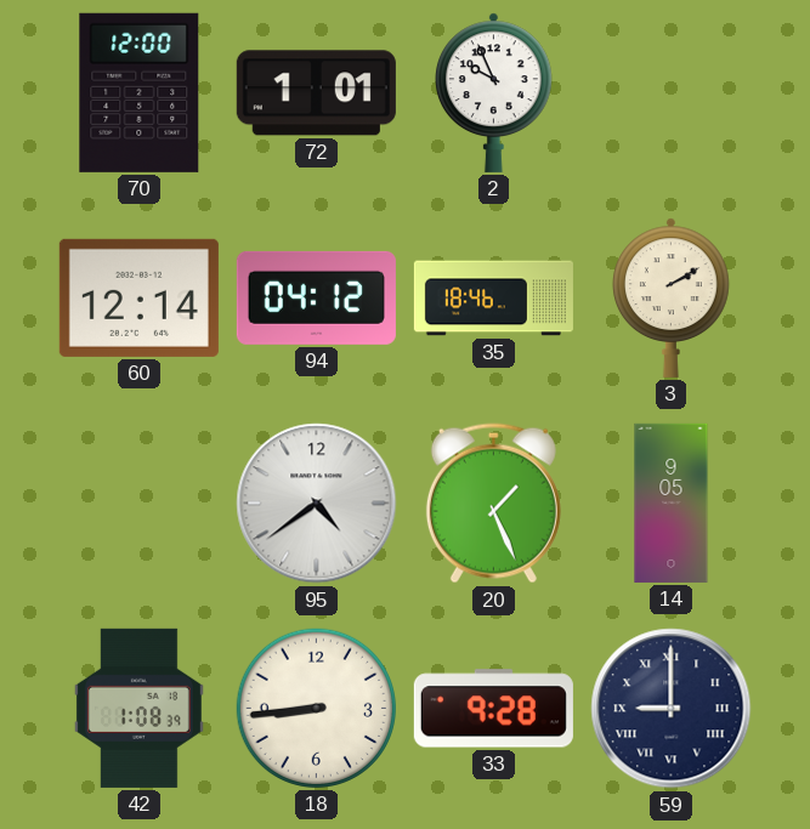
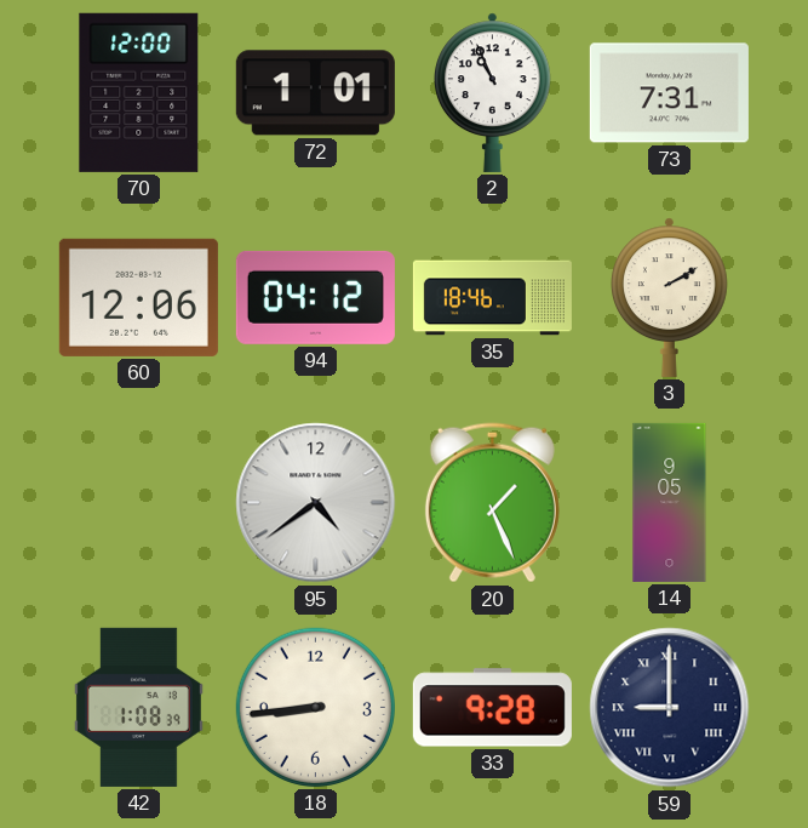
2: 9:56 -> 10:56
73: none -> 7:31
60: 12:14 -> 12:06
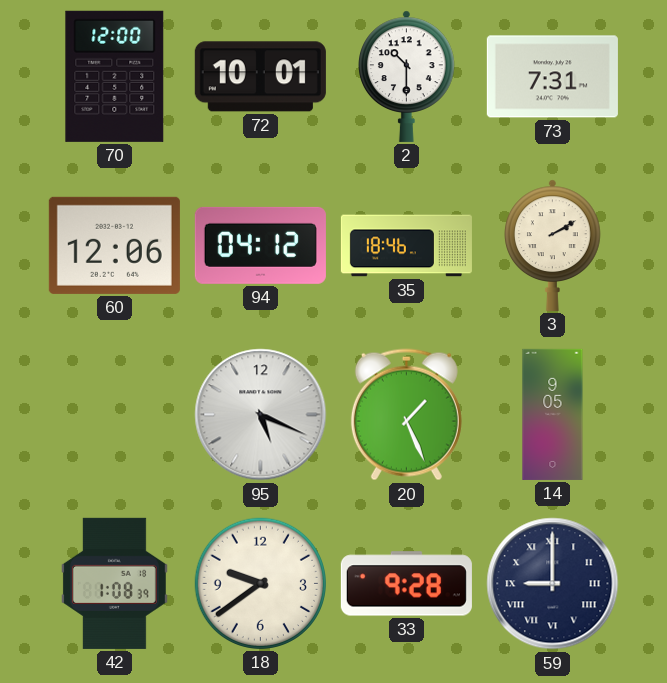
72: 1:01 -> 10:01
2: 10:56 -> 10:30
95: 4:39 -> 5:19
18: 8:44 -> 9:39
